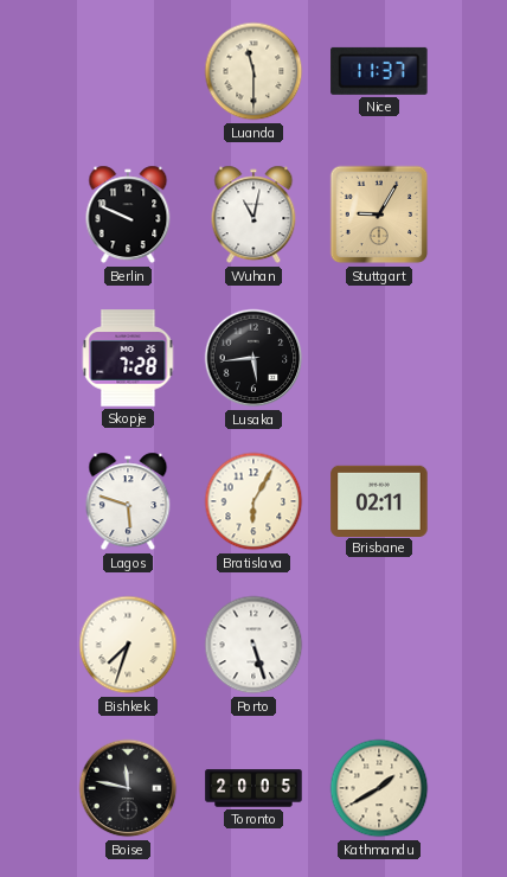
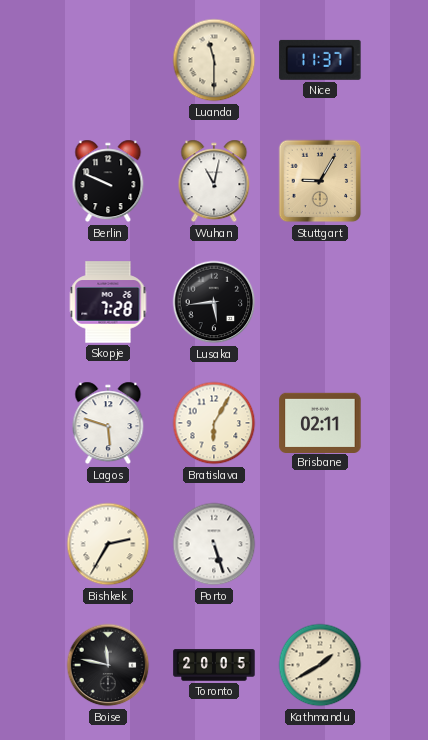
Bishkek: 7:33 -> 2:35
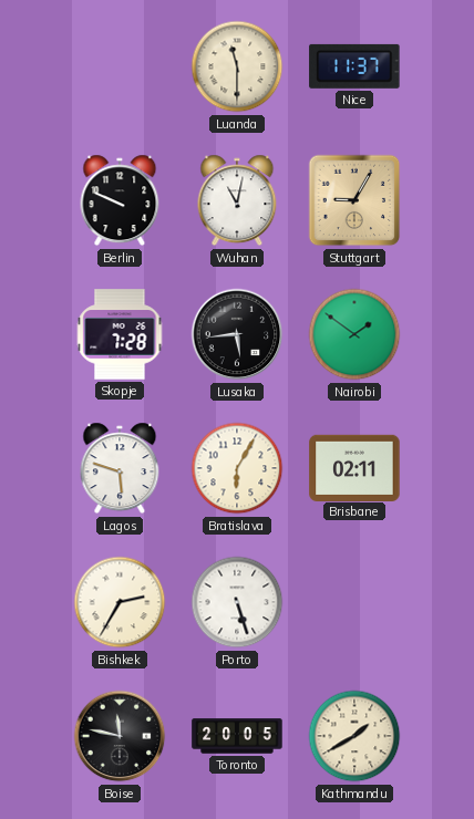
Nairobi: none -> 1:51
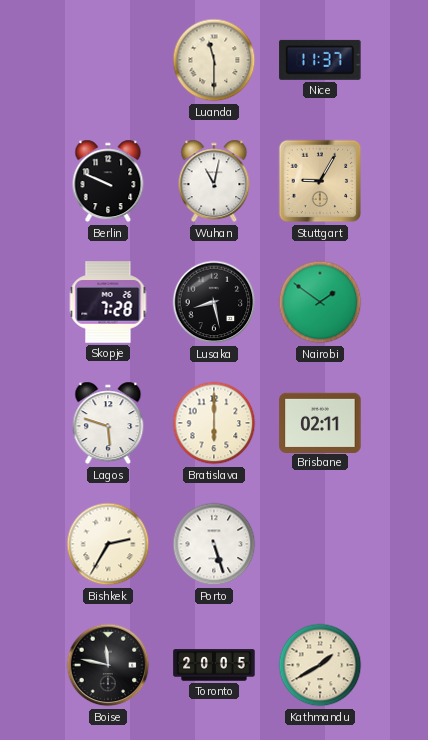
Lusaka: 5:44 -> 8:28
Bratislava: 6:05 -> 6:00
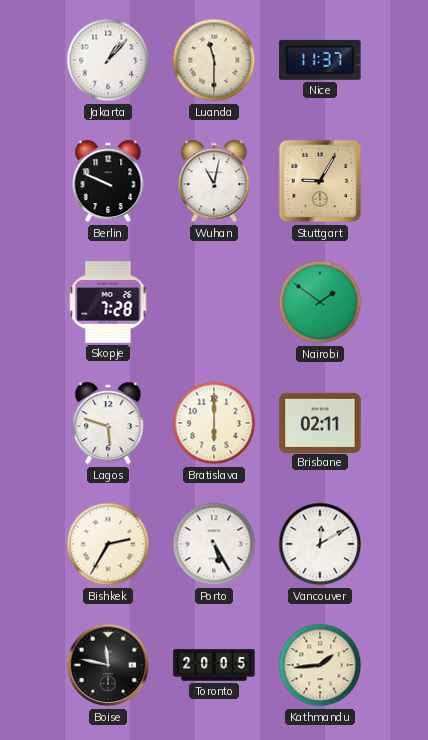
Jakarta: none -> 1:07
Lusaka: 8:28 -> none
Porto: 5:27 -> 5:25
Vancouver: none -> 12:10
Kathmandu: 1:40 -> 1:44
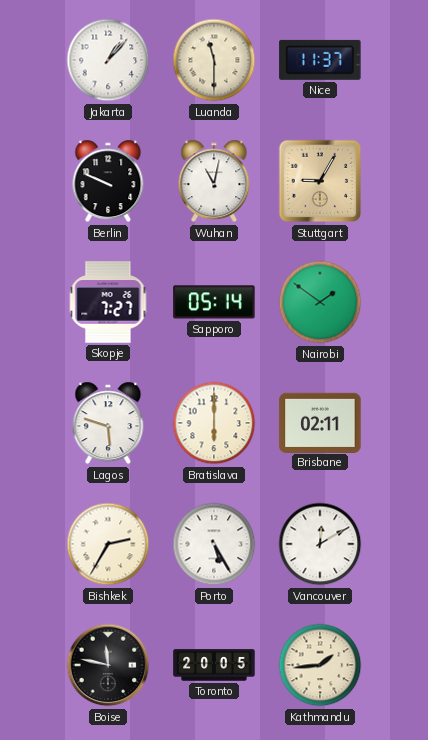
Skopje: 7:28 -> 7:27
Sapporo: none -> 05:14
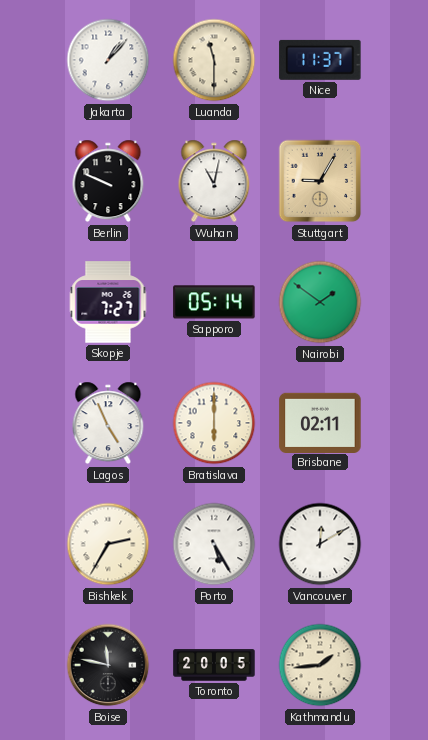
Lagos: 5:48 -> 4:56
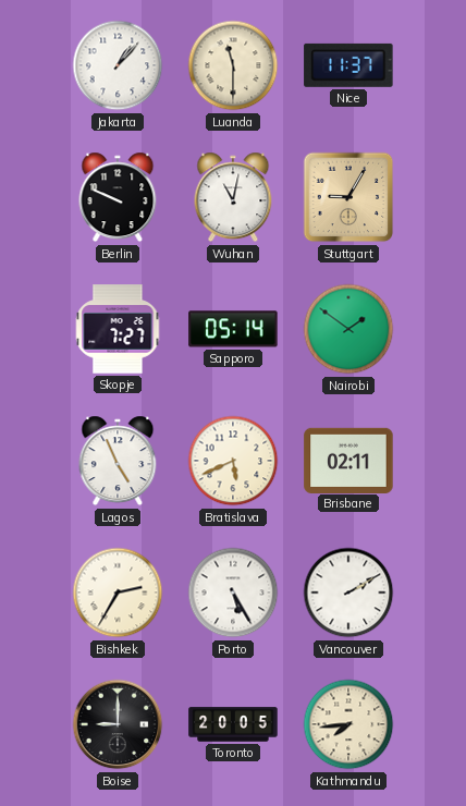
Bratislava: 6:00 -> 5:41
Vancouver: 12:10 -> 2:10
Boise: 11:47 -> 9:00
Kathmandu: 1:44 -> 7:44
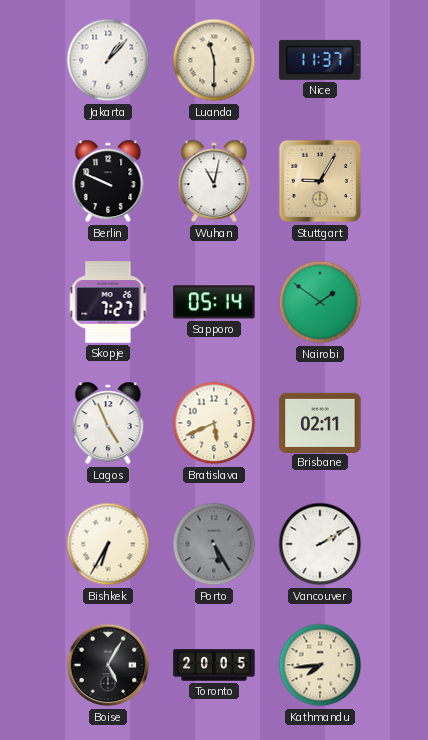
Bishkek: 2:35 -> 6:35
Porto dial: white -> grey
Boise: 9:00 -> 5:05
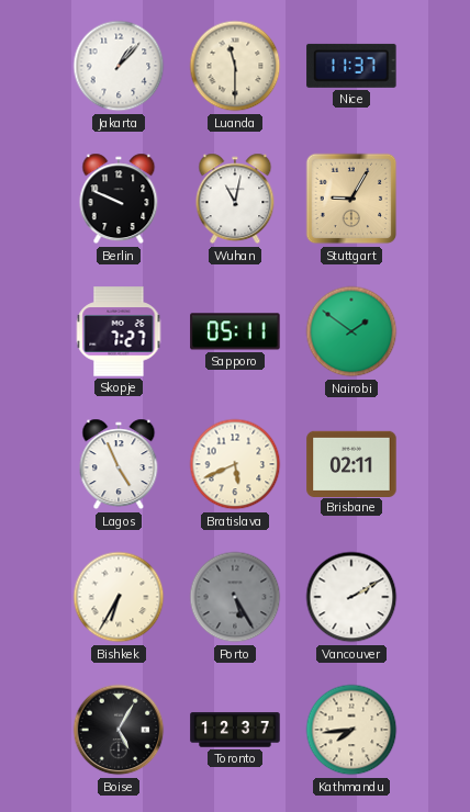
Sapporo: 05:14 -> 05:11
Toronto: 20:05 -> 12:37
